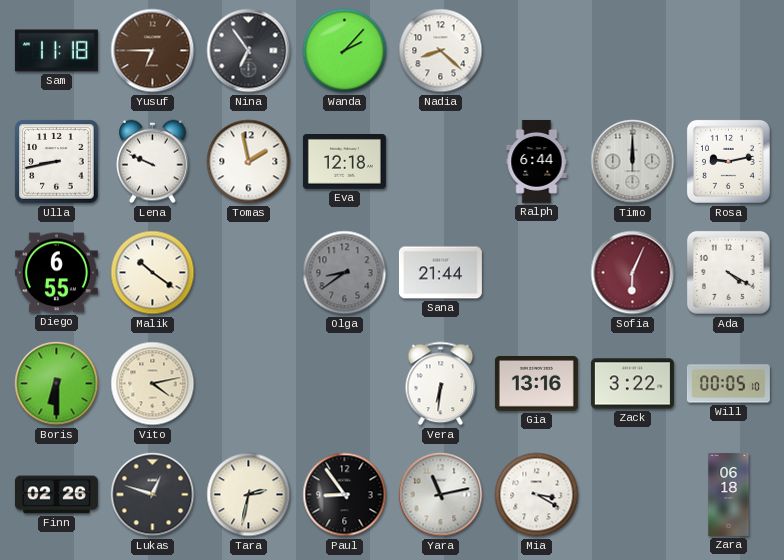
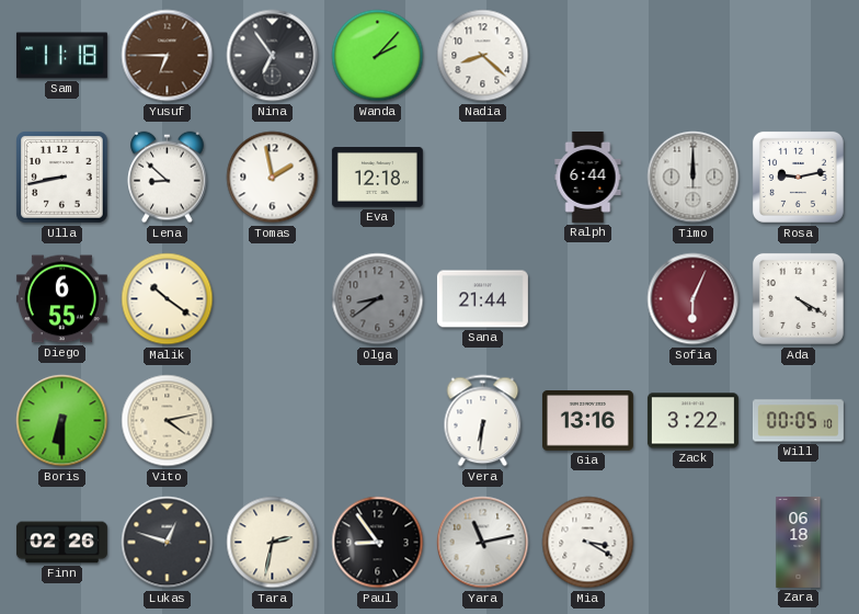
Lena: 9:49 -> 8:52
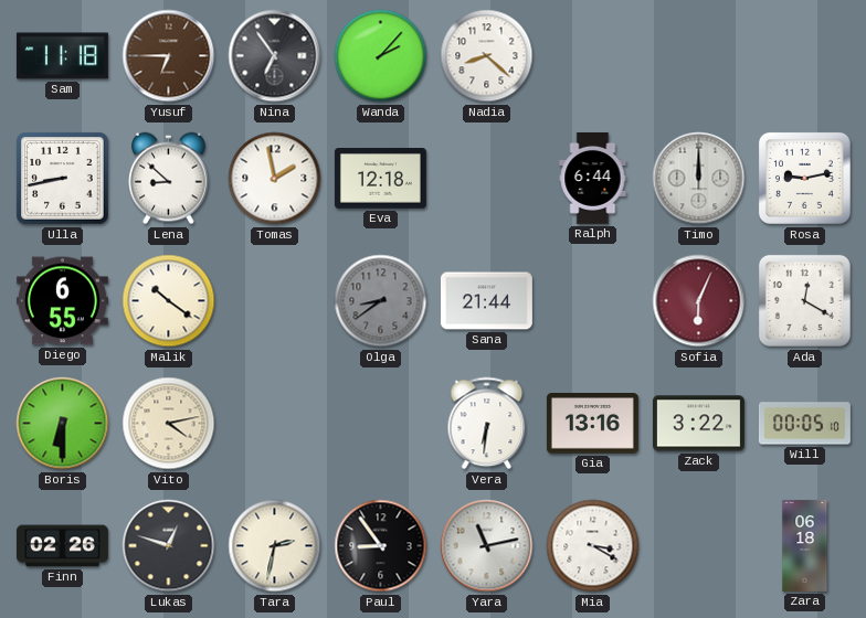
Ada: 4:20 -> 12:20
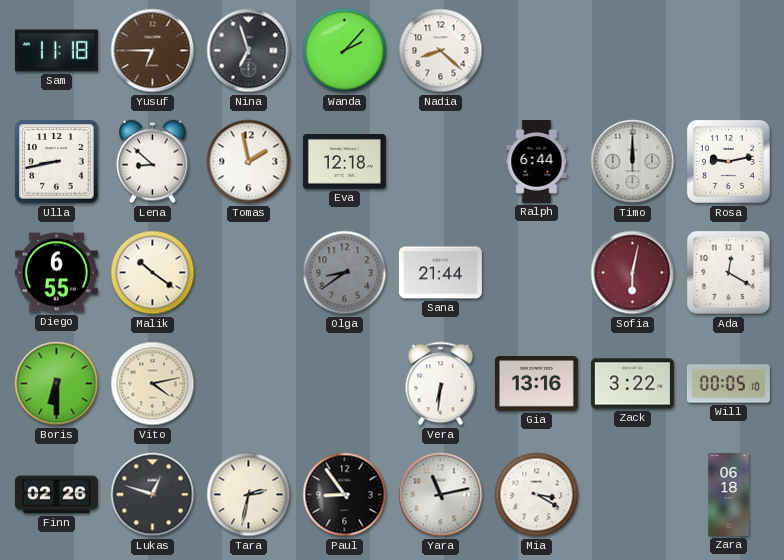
Nina: 6:54 -> 6:57
Sofia: 6:04 -> 6:02
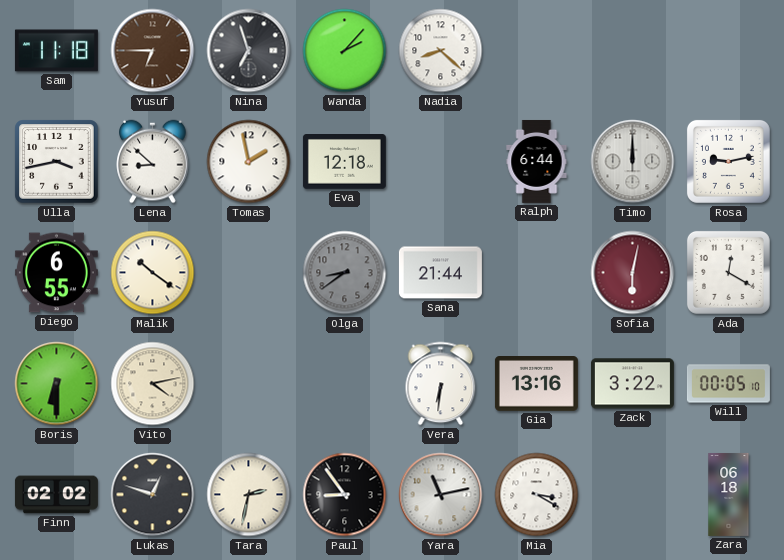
Ulla: 8:43 -> 3:43
Finn: 02:26 -> 02:02
